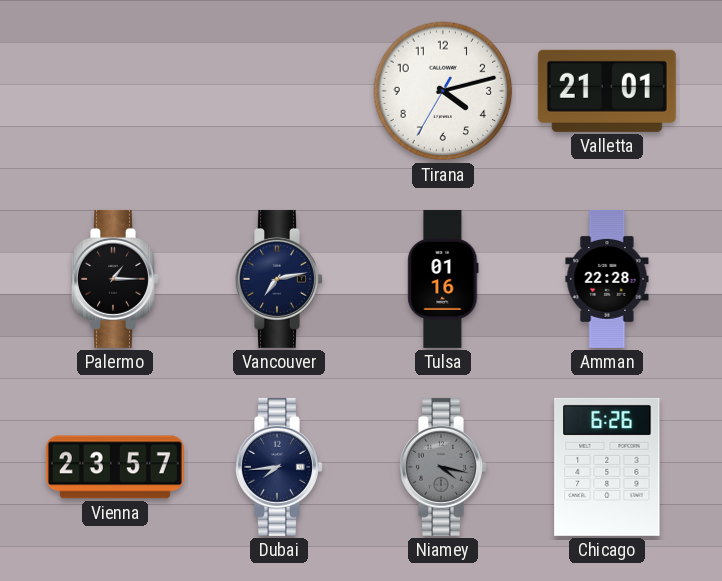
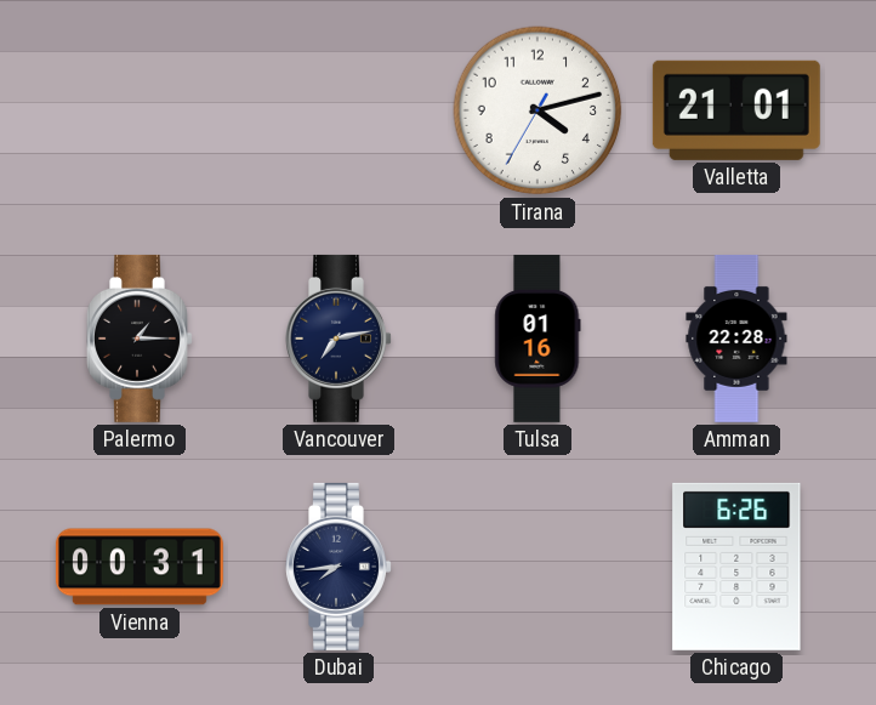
Vienna: 23:57 -> 00:31
Niamey: 4:17 -> none
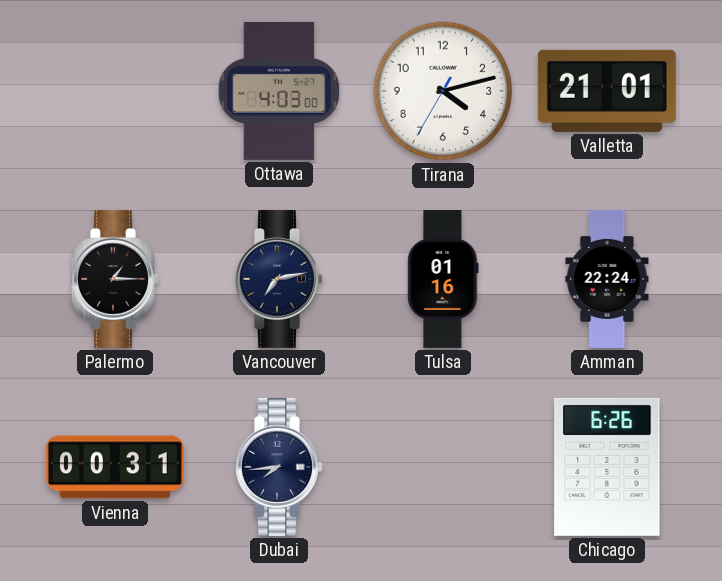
Ottawa: none -> 4:03
Amman: 22:28 -> 22:24
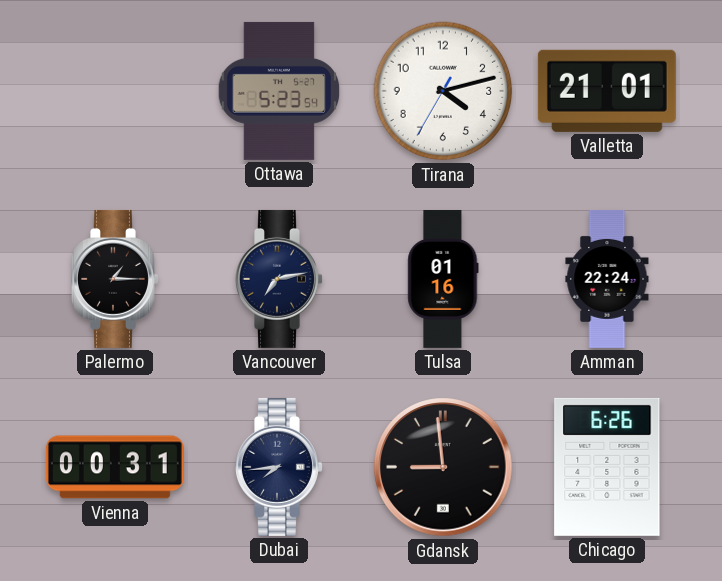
Ottawa: 4:03 -> 5:23
Gdansk: none -> 8:59
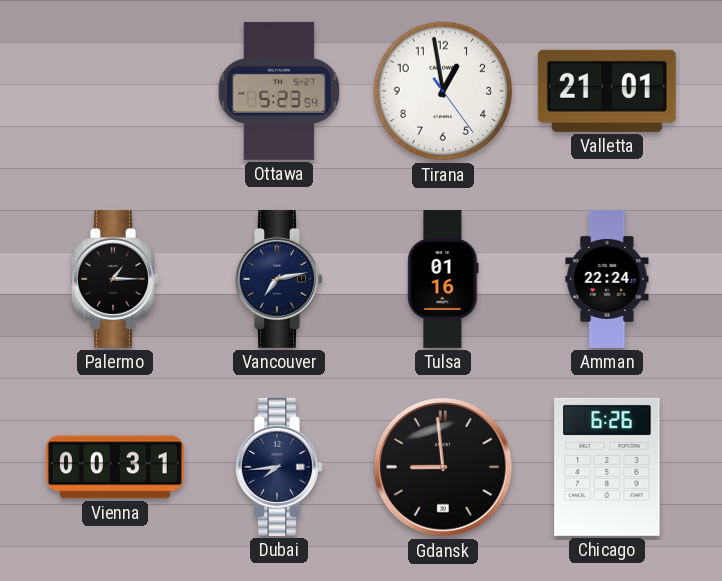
Tirana: 4:12 -> 12:58
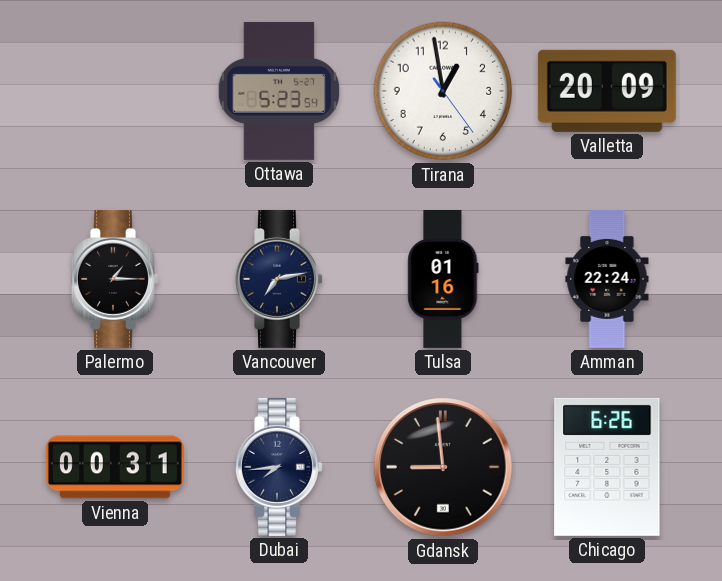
Valletta: 21:01 -> 20:09
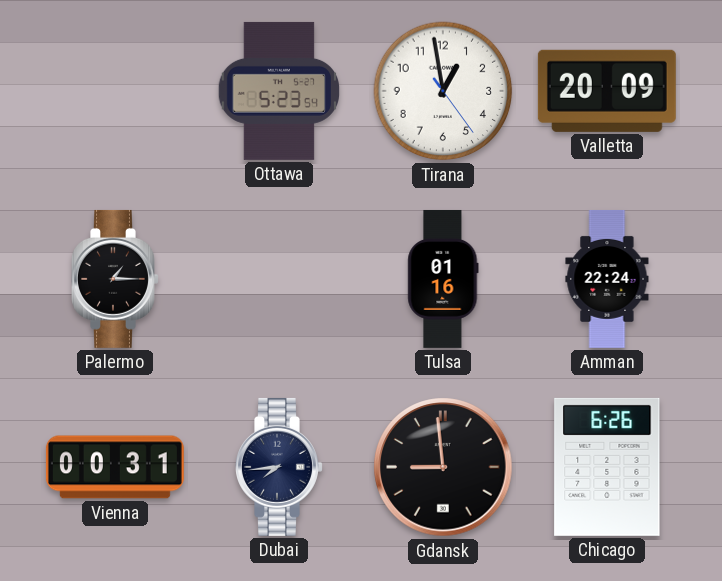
Vancouver: 7:13 -> none
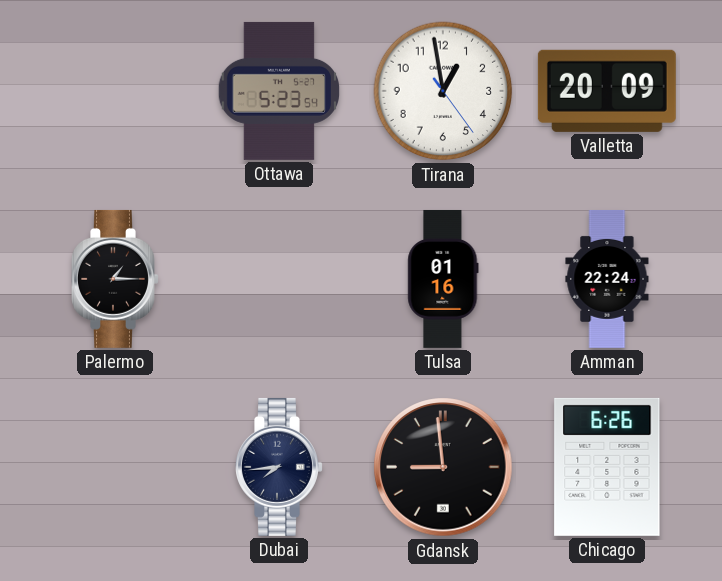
Vienna: 00:31 -> none
